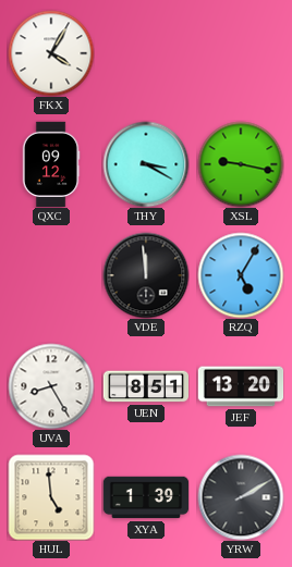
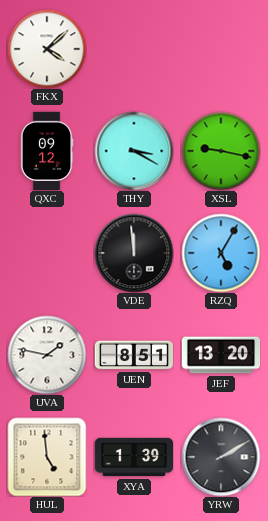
FKX: 4:05 -> 4:08
UVA: 8:25 -> 1:47
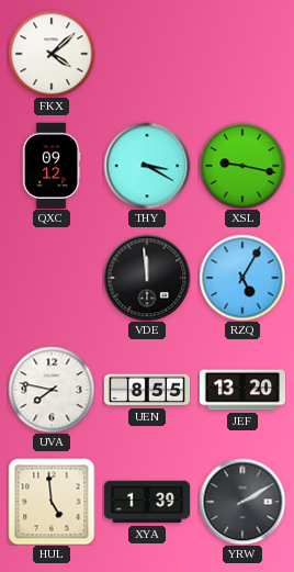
UVA: 1:47 -> 7:47
UEN: 8:51 -> 8:55
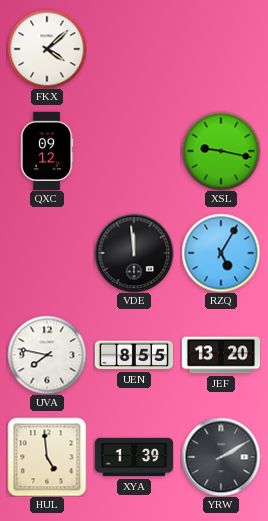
THY: 3:20 -> none
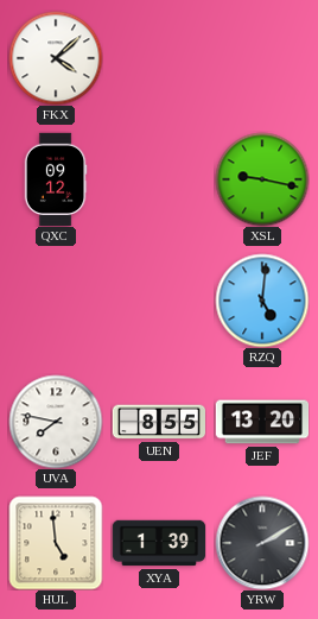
VDE: 11:59 -> none
RZQ: 5:05 -> 5:01
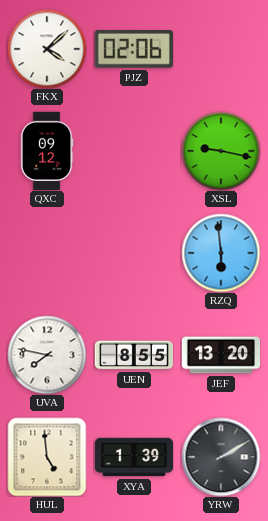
PJZ: none -> 02:06
RZQ: 5:01 -> 5:59
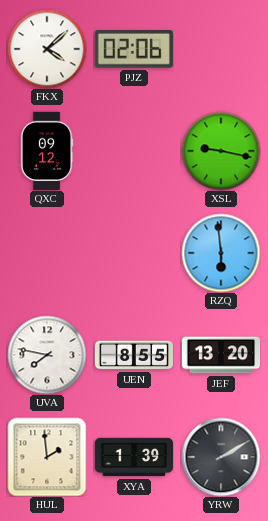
HUL: 4:59 -> 1:59
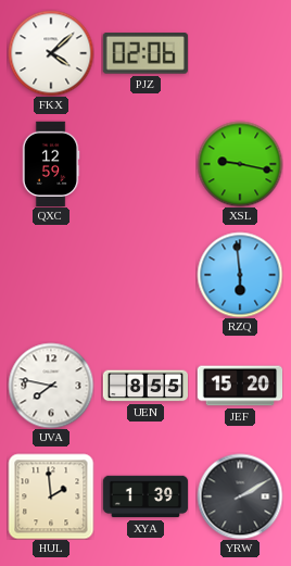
QXC: 09:12 -> 12:59
JEF: 13:20 -> 15:20
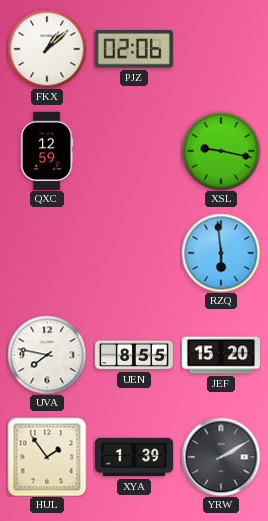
FKX: 4:08 -> 1:08
HUL: 1:59 -> 1:54
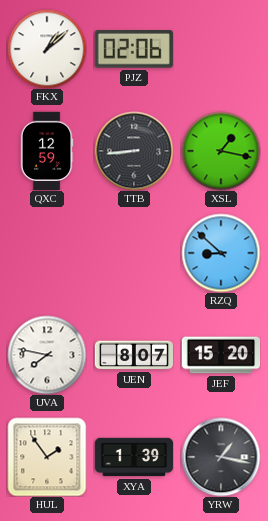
TTB: none -> 8:44
XSL: 9:17 -> 1:17
RZQ: 5:59 -> 8:52
UEN: 8:55 -> 8:07
YRW: 2:10 -> 1:17
